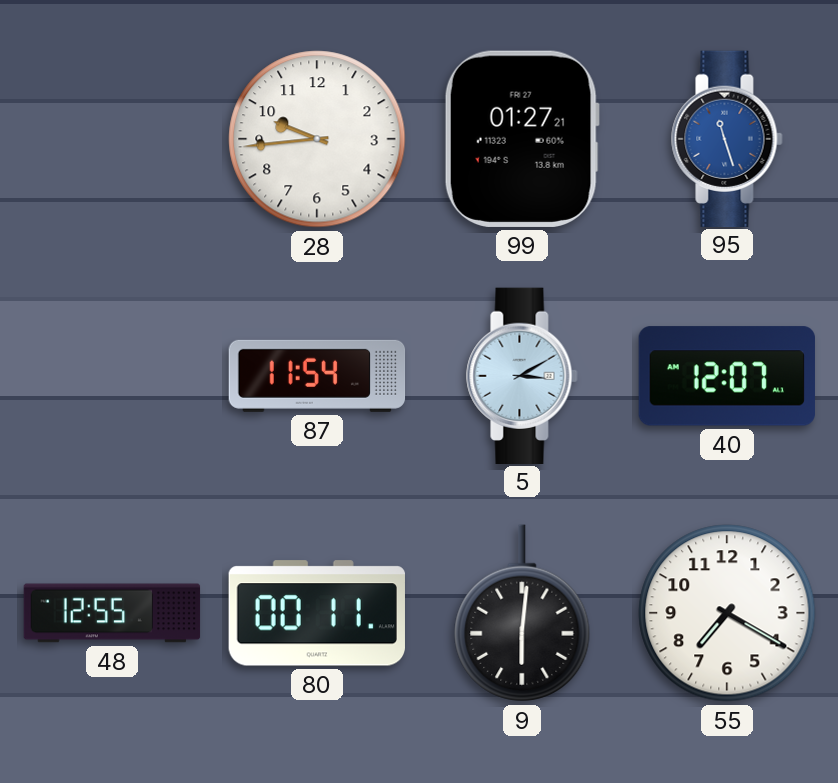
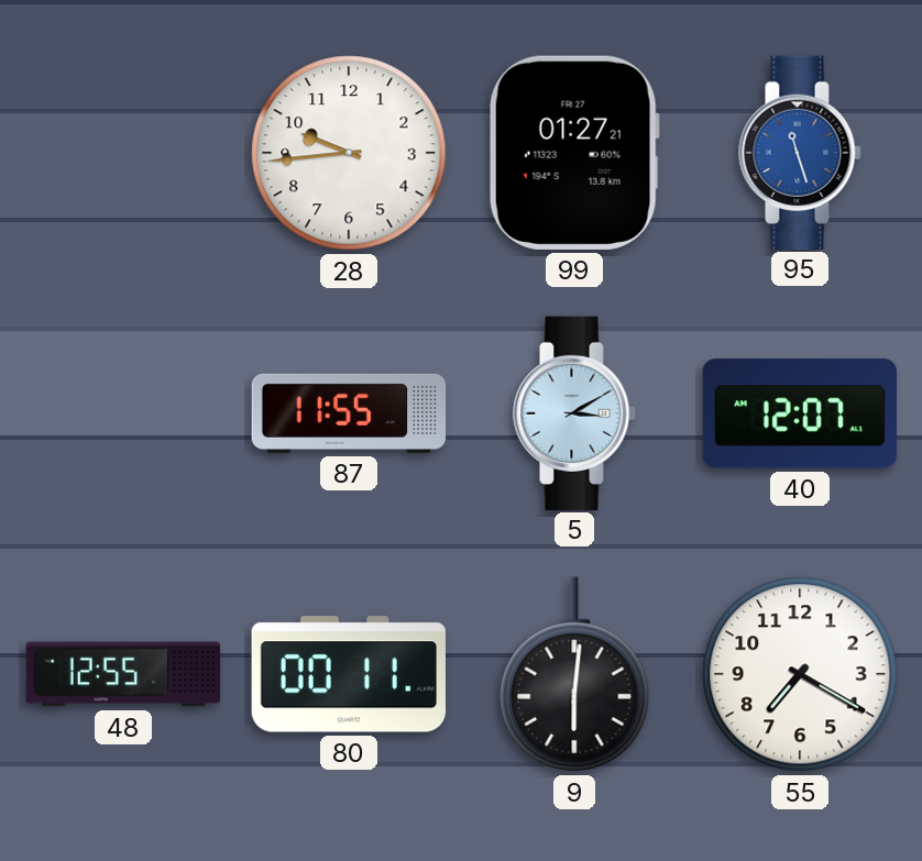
87: 11:54 -> 11:55
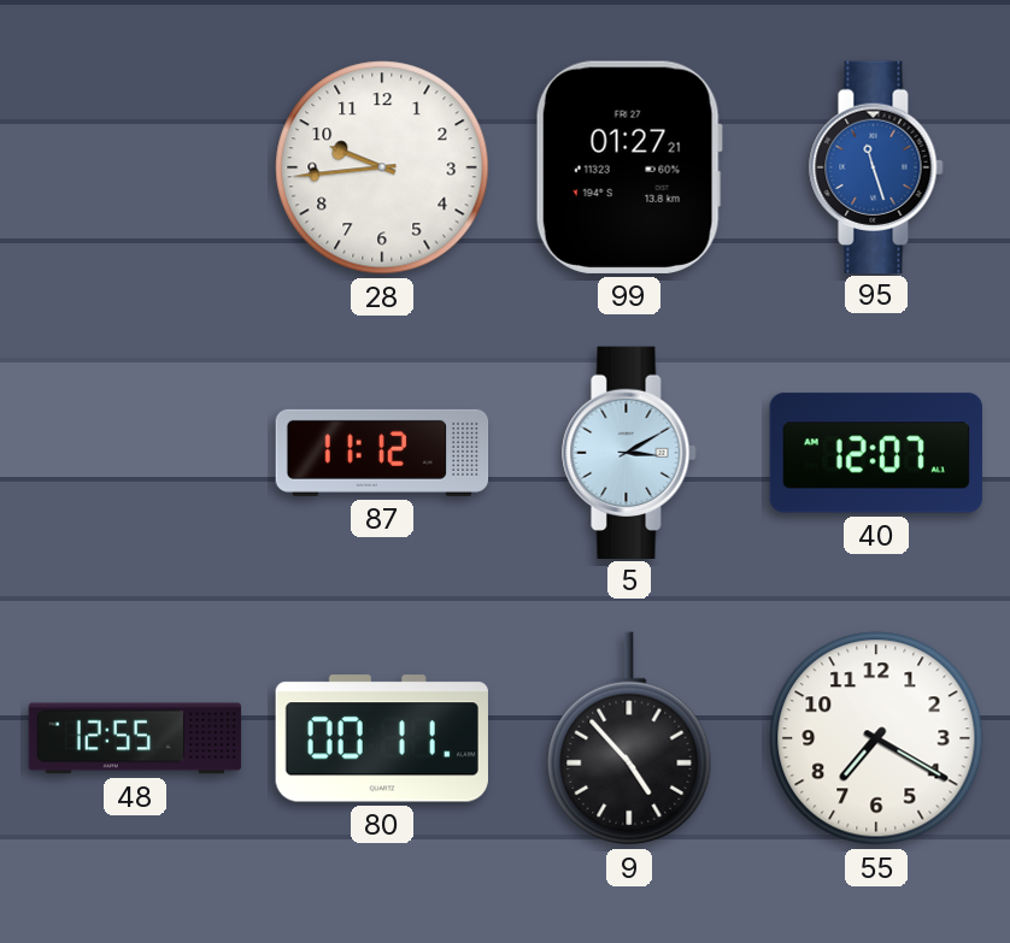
87: 11:55 -> 11:12
9: 6:01 -> 4:53
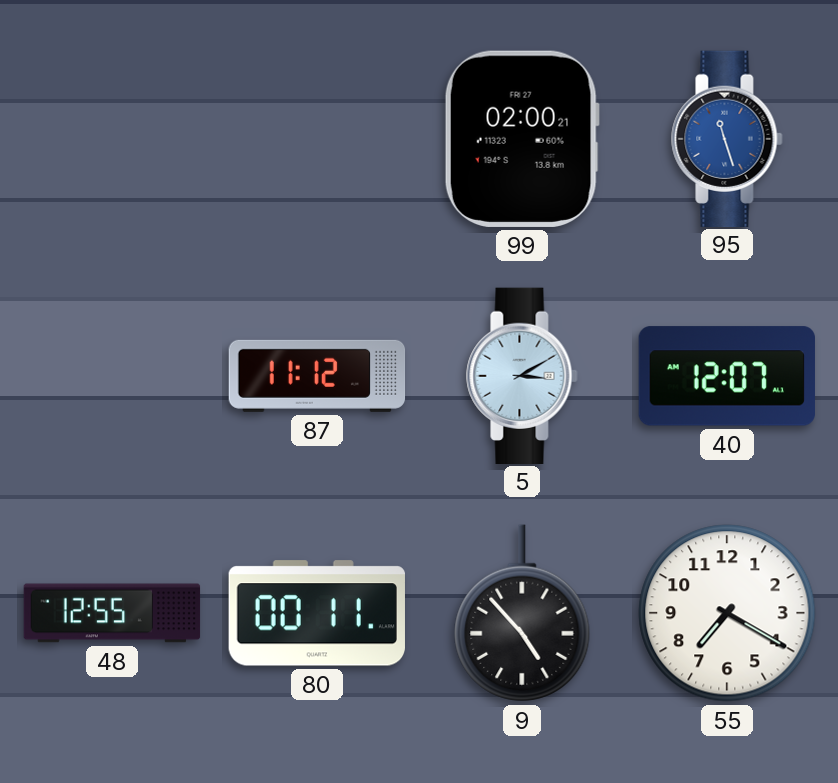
28: 9:44 -> none
99: 01:27 -> 02:00
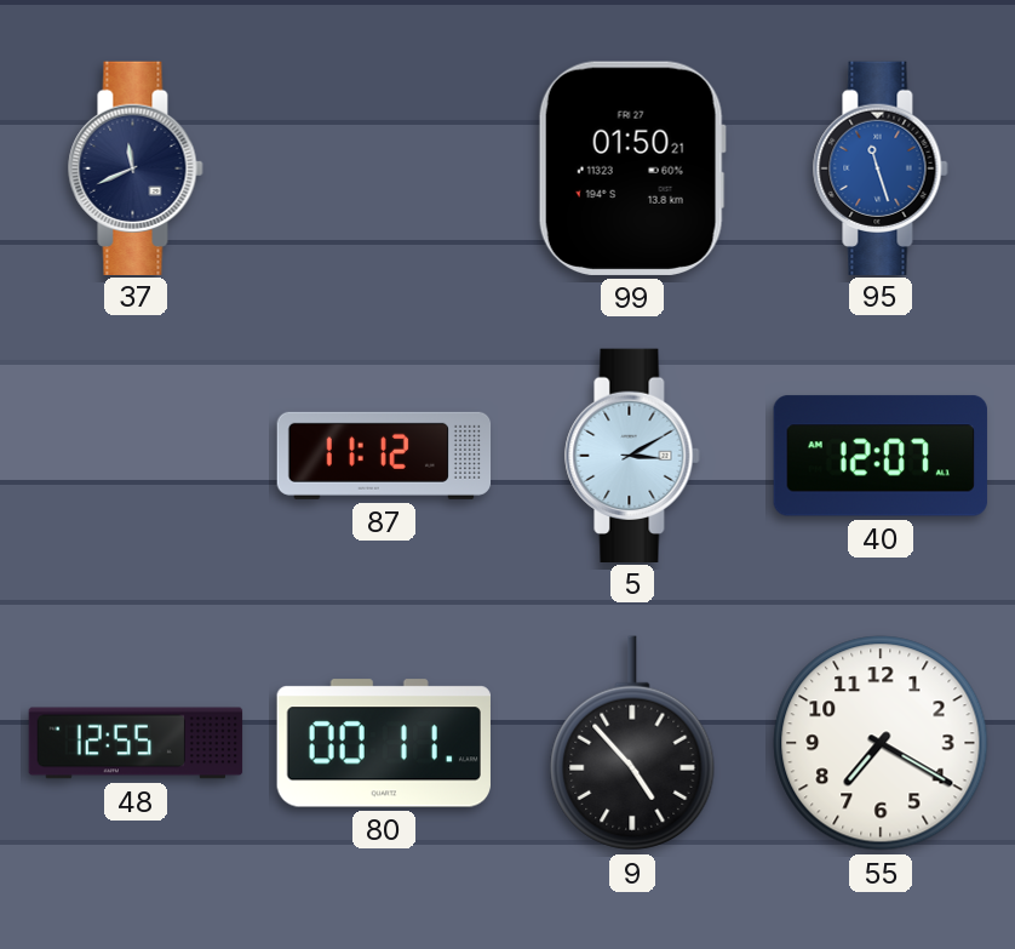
37: none -> 11:41
99: 02:00 -> 01:50
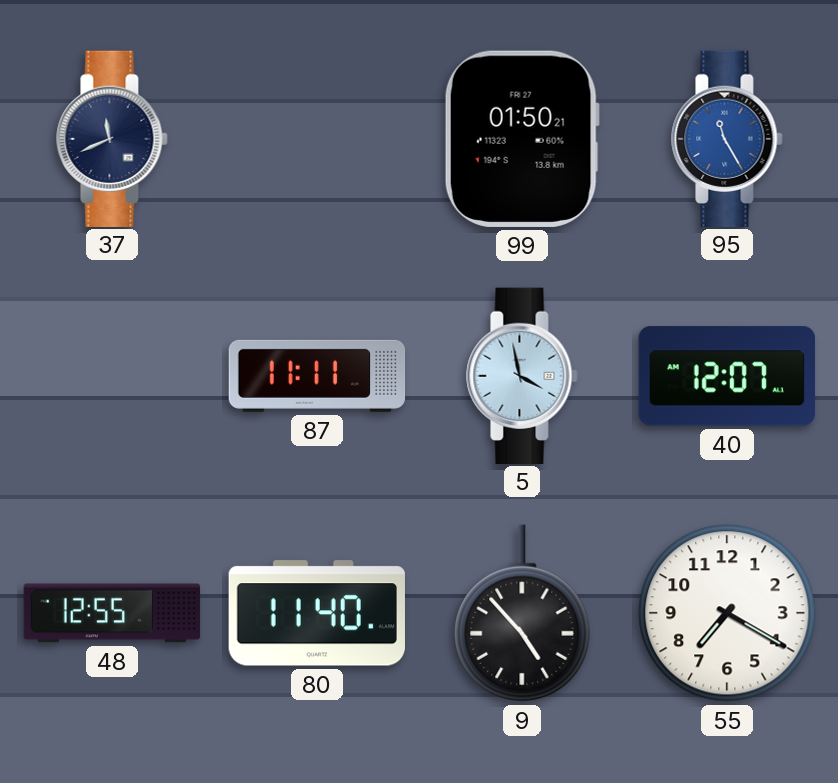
95: 11:27 -> 11:25
87: 11:12 -> 11:11
5: 3:10 -> 3:58
80: 00:11 -> 11:40
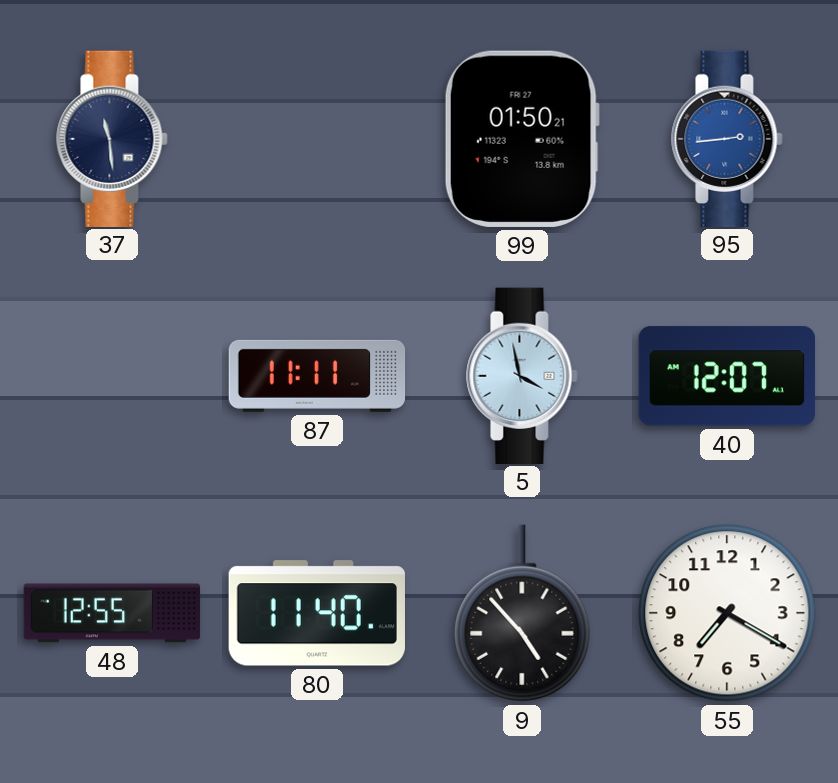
37: 11:41 -> 11:29
95: 11:25 -> 2:44
